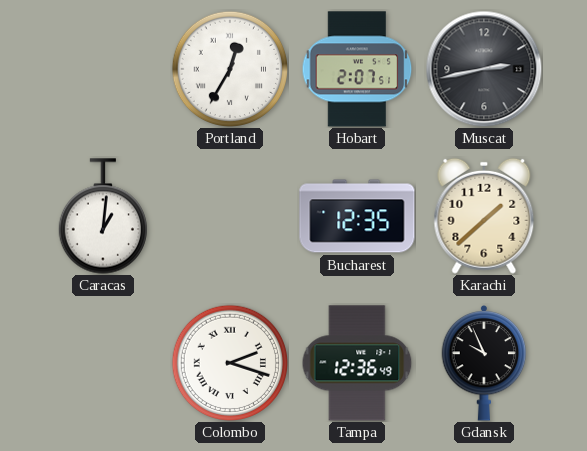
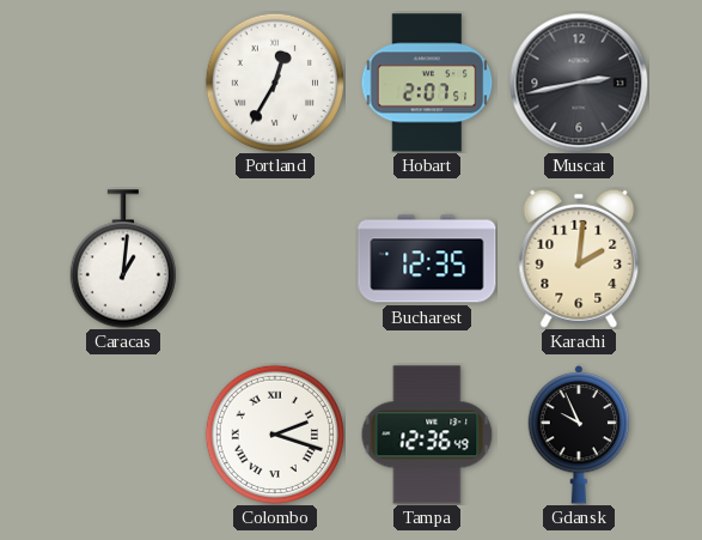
Karachi: 1:38 -> 2:01
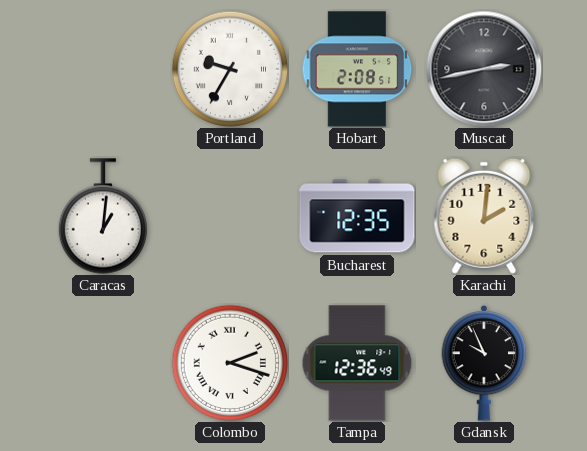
Portland: 12:35 -> 9:35
Hobart: 2:07 -> 2:08
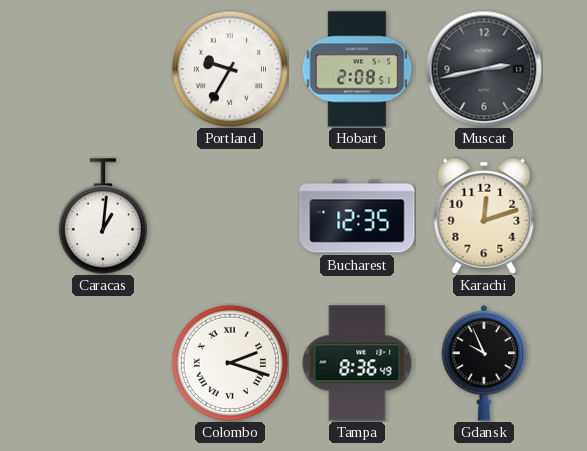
Karachi: 2:01 -> 12:12
Tampa: 12:36 -> 8:36
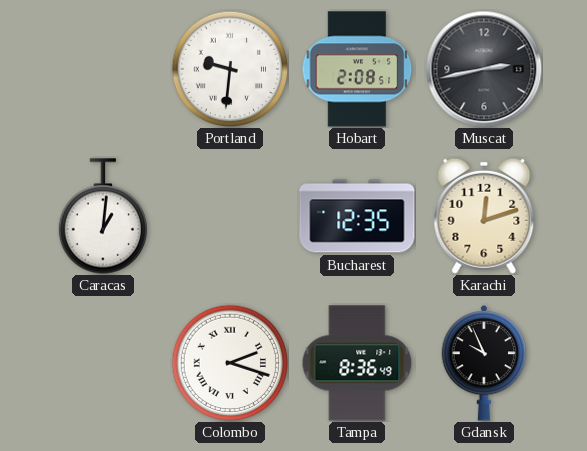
Portland: 9:35 -> 9:31
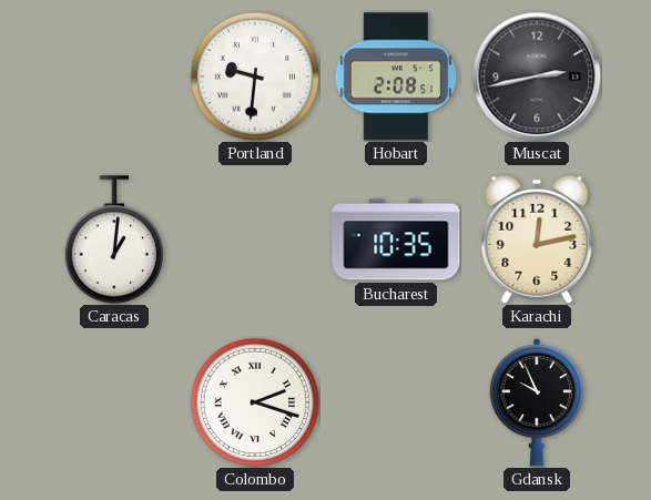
Bucharest: 12:35 -> 10:35
Karachi: 12:12 -> 12:13
Tampa: 8:36 -> none
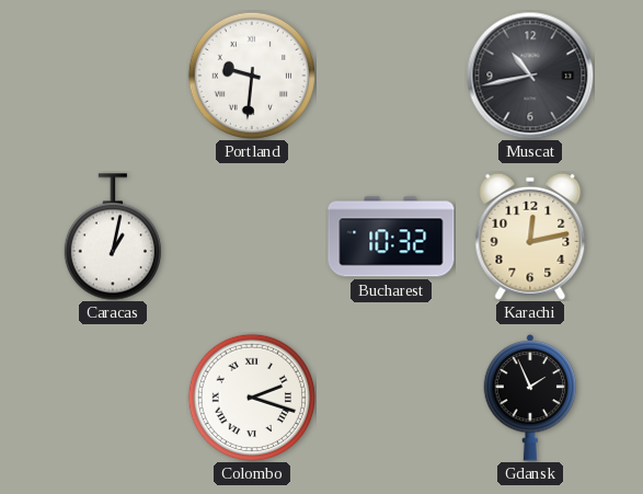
Hobart: 2:08 -> none
Muscat: 2:43 -> 10:43
Caracas: 1:01 -> 1:02
Bucharest: 10:35 -> 10:32
Gdansk: 9:56 -> 1:56
